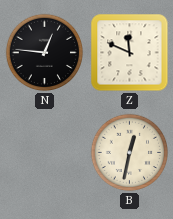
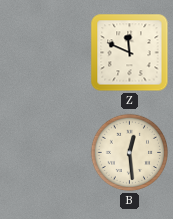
N: 12:46 -> none
B: 12:32 -> 12:29
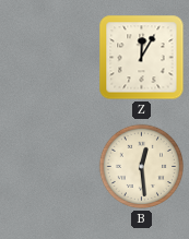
Z: 11:49 -> 12:05
